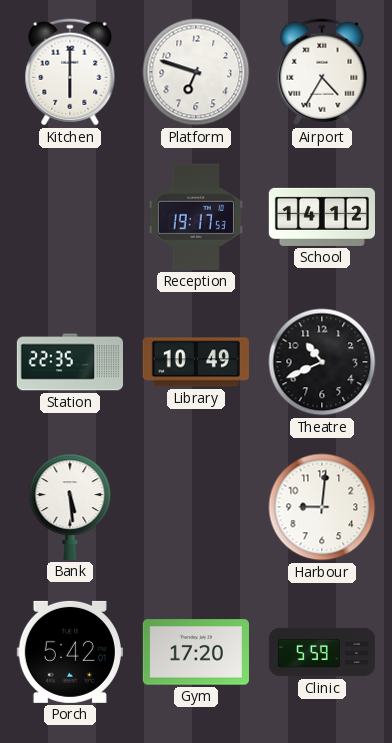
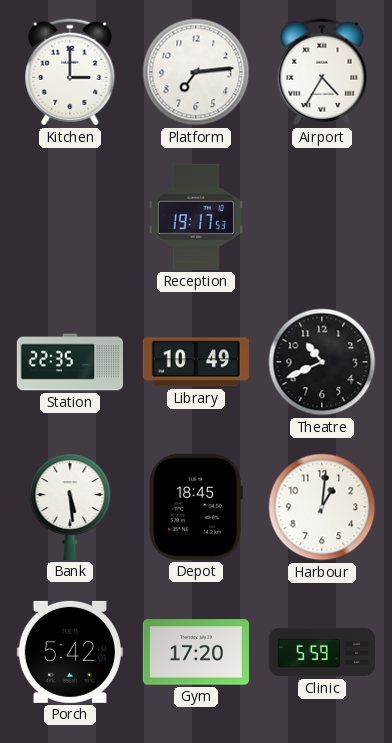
Kitchen: 6:00 -> 3:00
Platform: 6:48 -> 7:14
School: 14:12 -> none
Depot: none -> 18:45
Harbour: 9:01 -> 1:01
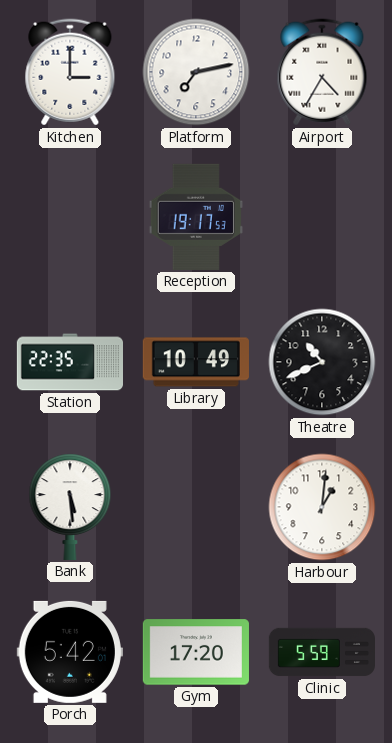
Platform: 7:14 -> 7:13
Depot: 18:45 -> none
